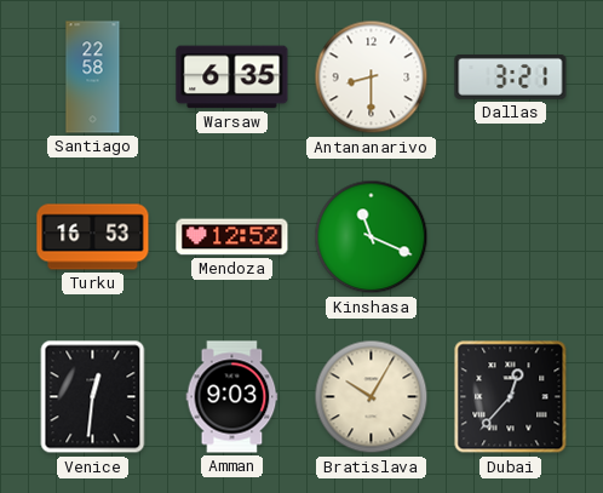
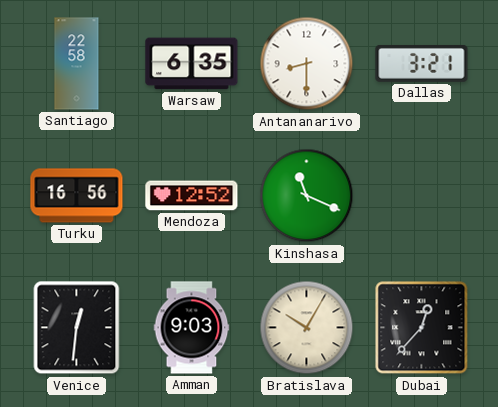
Turku: 16:53 -> 16:56
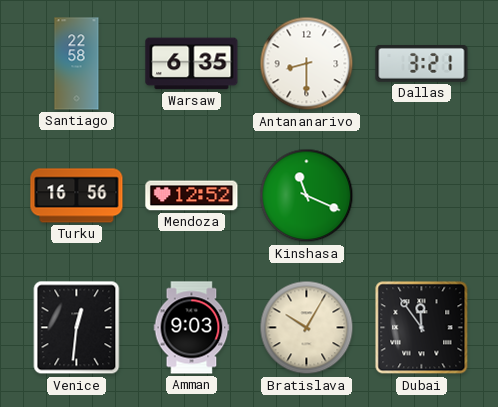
Dubai: 12:37 -> 11:54
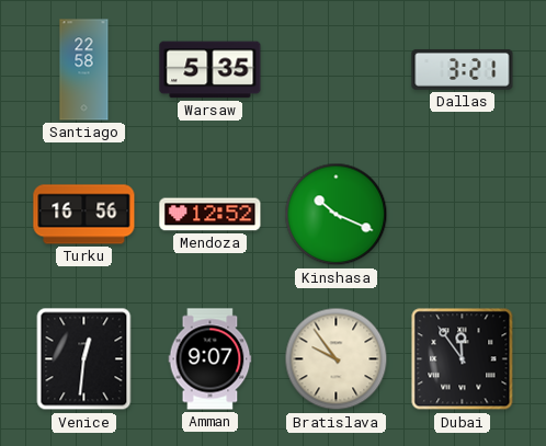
Warsaw: 6:35 -> 5:35
Antananarivo: 8:30 -> none
Kinshasa: 11:19 -> 10:19
Amman: 9:03 -> 9:07
Bratislava: 10:05 -> 9:54
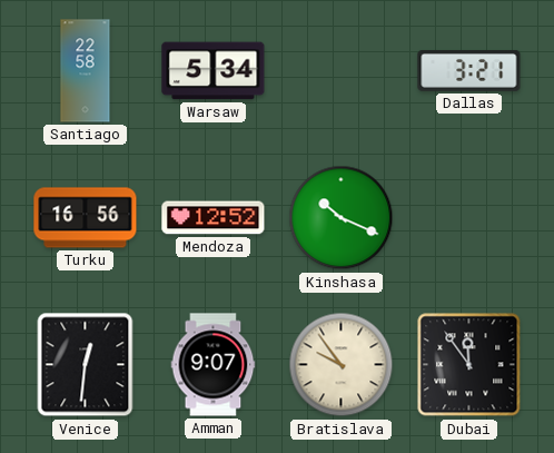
Warsaw: 5:35 -> 5:34
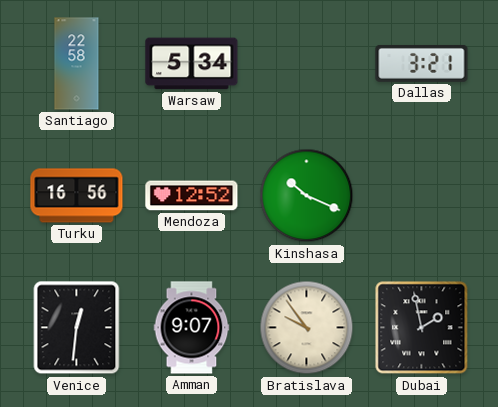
Dubai: 11:54 -> 1:58
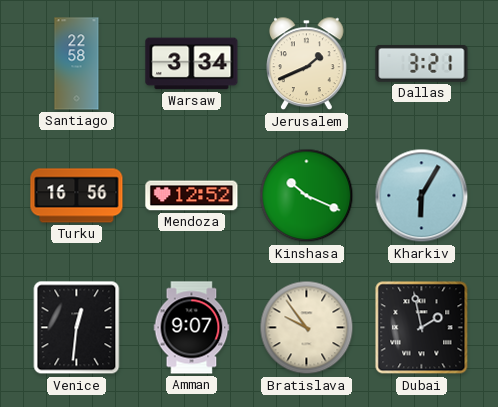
Warsaw: 5:34 -> 3:34
Jerusalem: none -> 1:41
Kharkiv: none -> 6:05
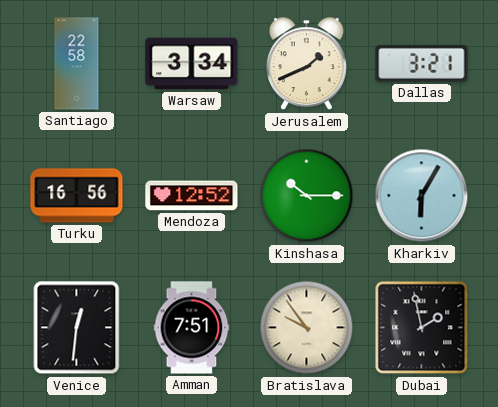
Kinshasa: 10:19 -> 10:15
Amman: 9:07 -> 7:51
